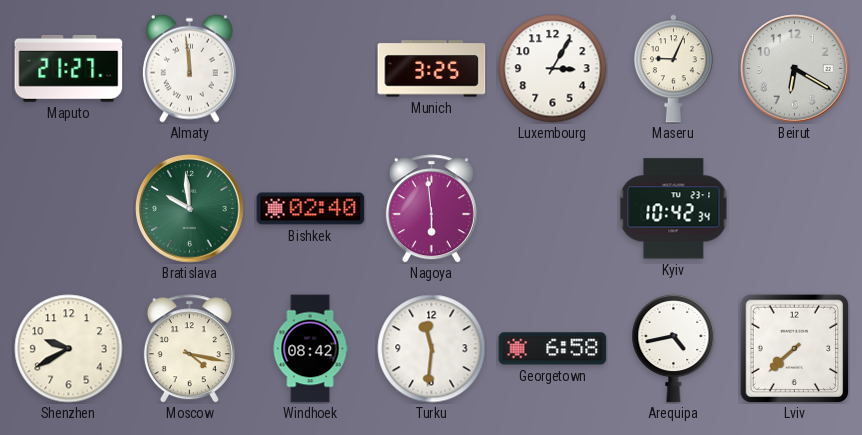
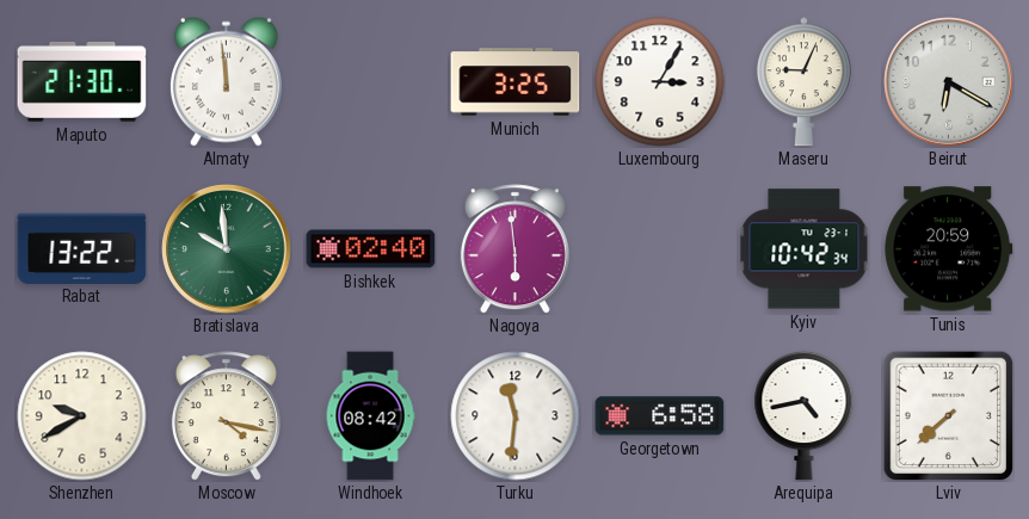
Maputo: 21:27 -> 21:30
Rabat: none -> 13:22
Tunis: none -> 20:59
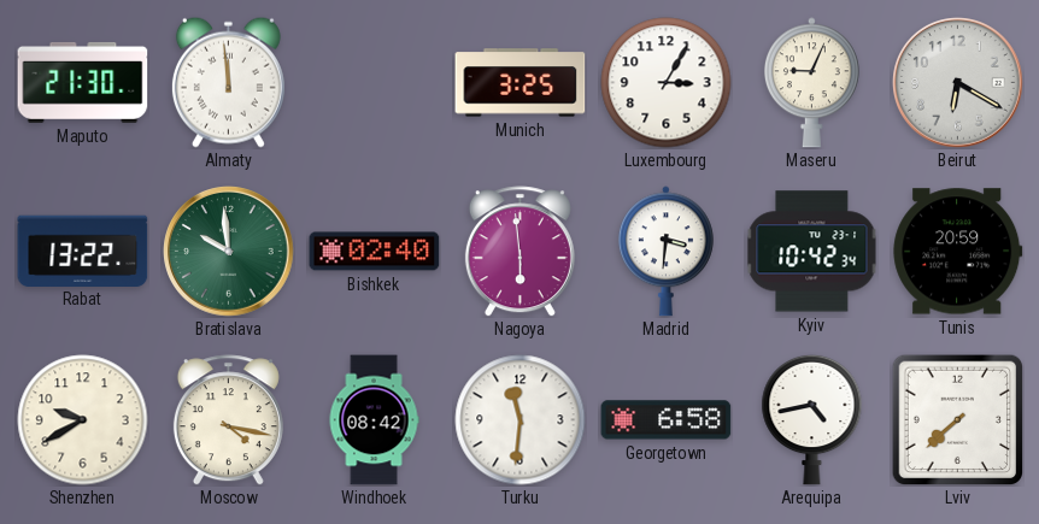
Madrid: none -> 3:31
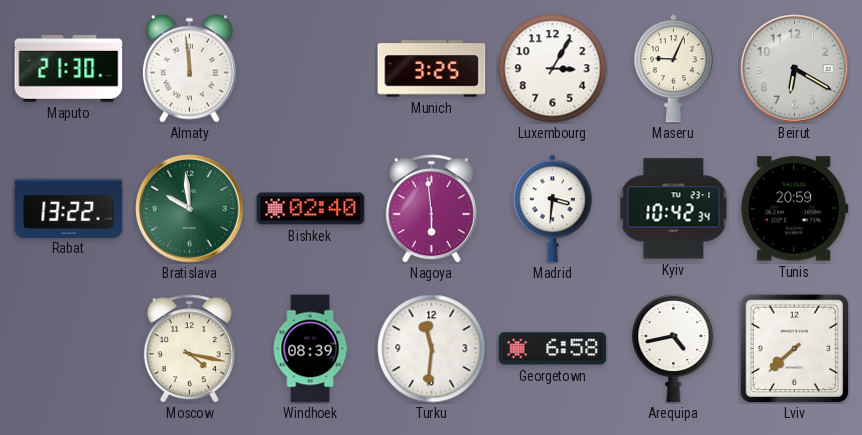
Shenzhen: 9:40 -> none
Windhoek: 08:42 -> 08:39
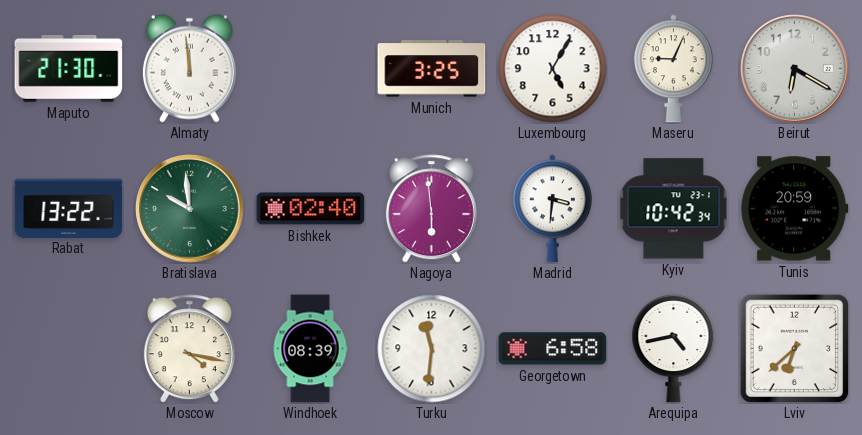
Luxembourg: 3:05 -> 5:05
Lviv: 7:38 -> 6:38
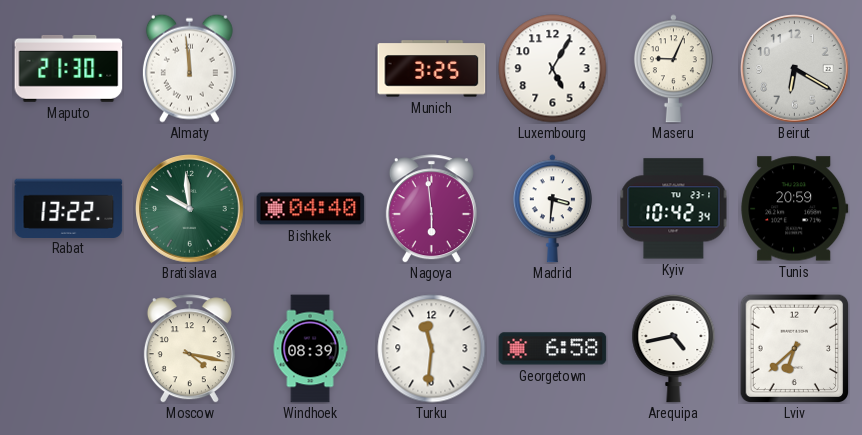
Bishkek: 02:40 -> 04:40
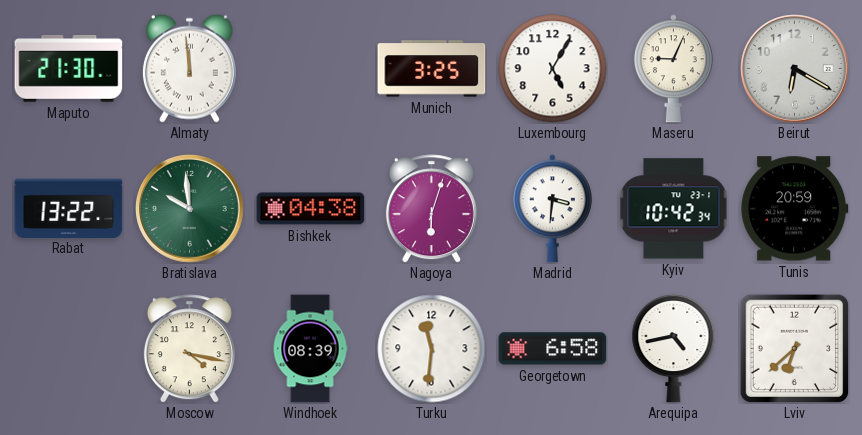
Bishkek: 04:40 -> 04:38
Nagoya: 5:59 -> 6:03
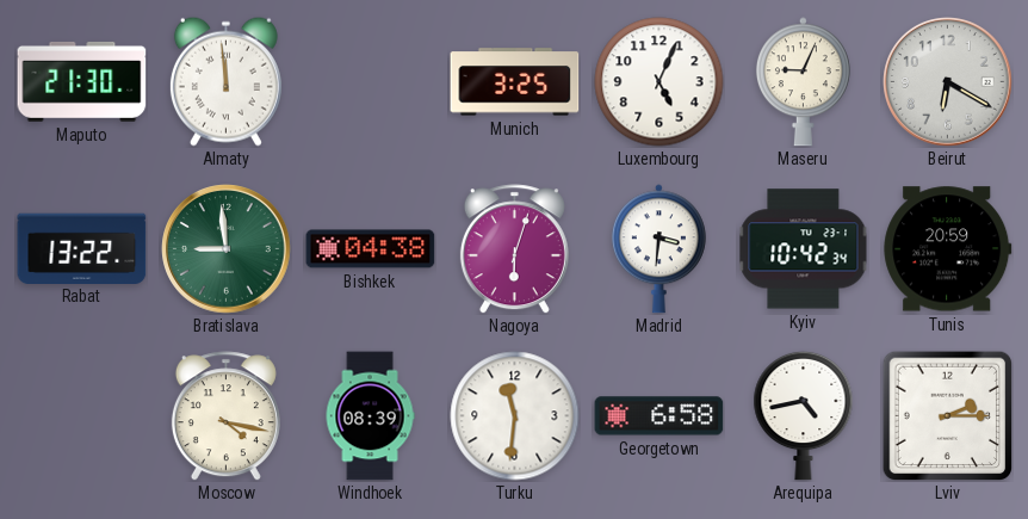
Luxembourg: 5:05 -> 5:04
Bratislava: 9:59 -> 8:59
Lviv: 6:38 -> 2:15
